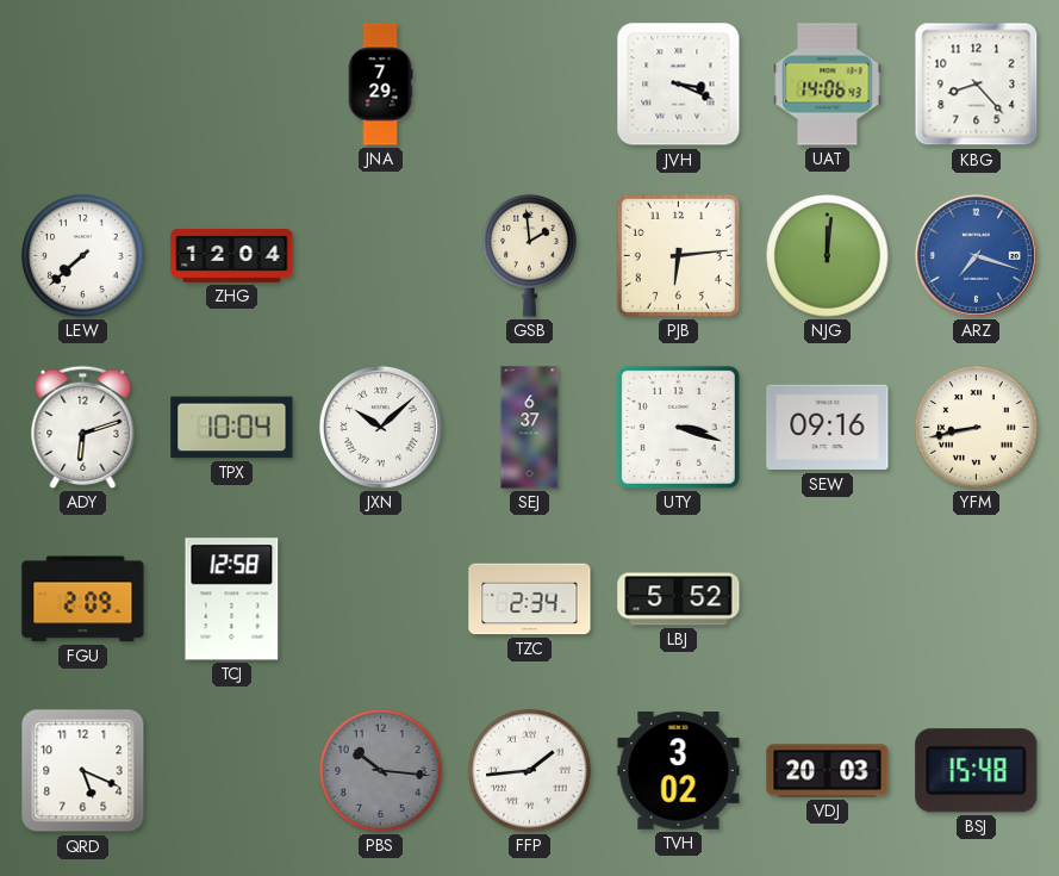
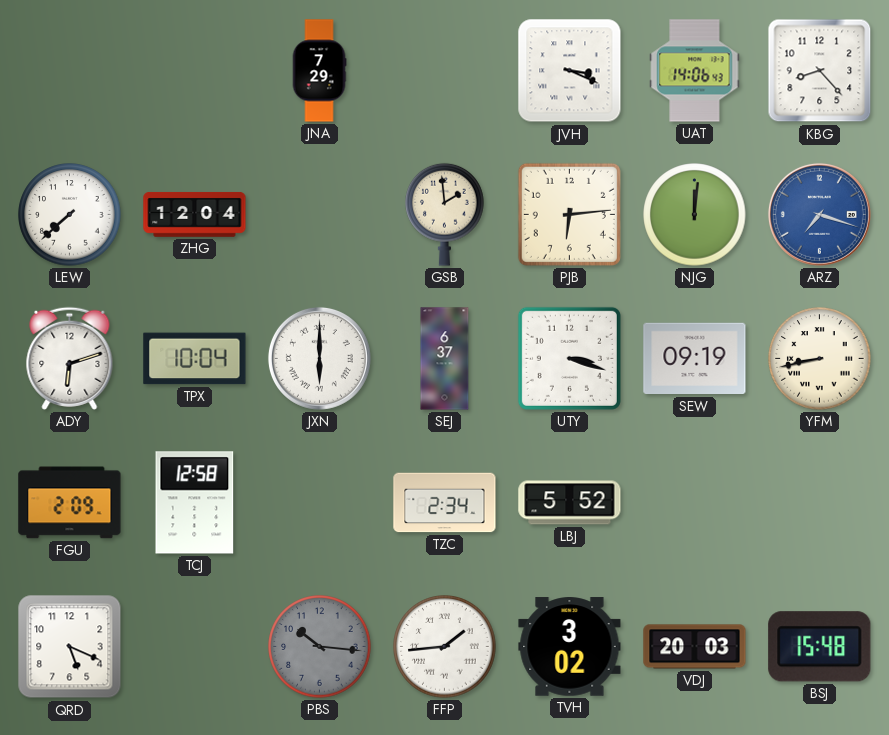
JXN: 10:08 -> 6:00
SEW: 09:16 -> 09:19
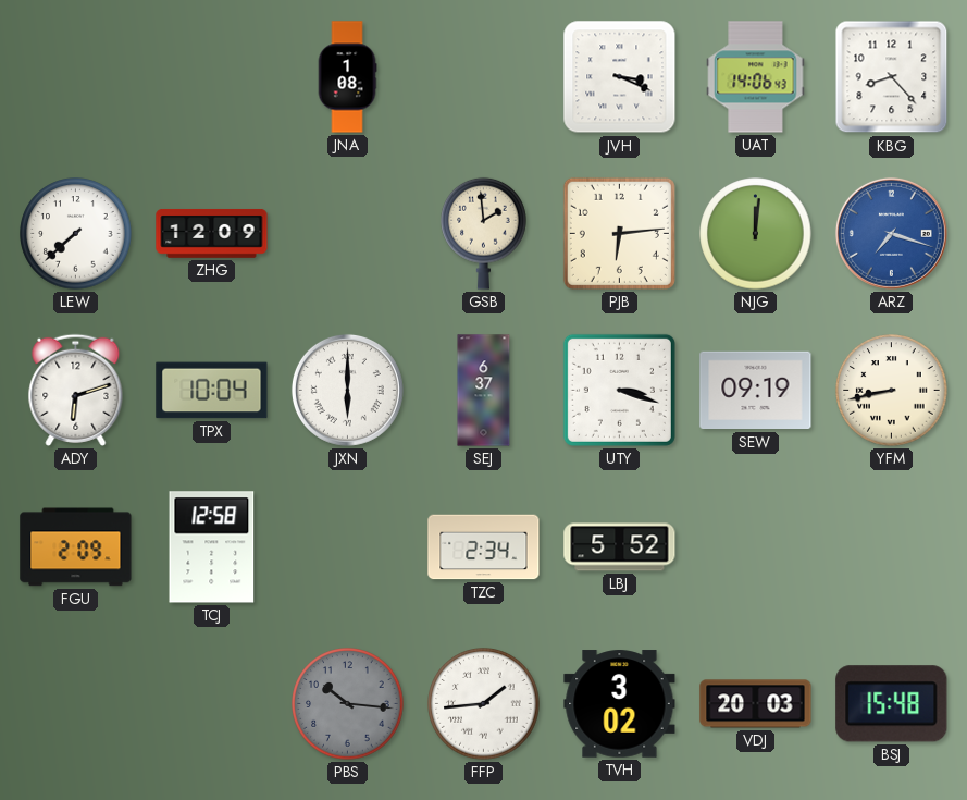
JNA: 7:29 -> 1:08
ZHG: 12:04 -> 12:09
QRD: 5:19 -> none
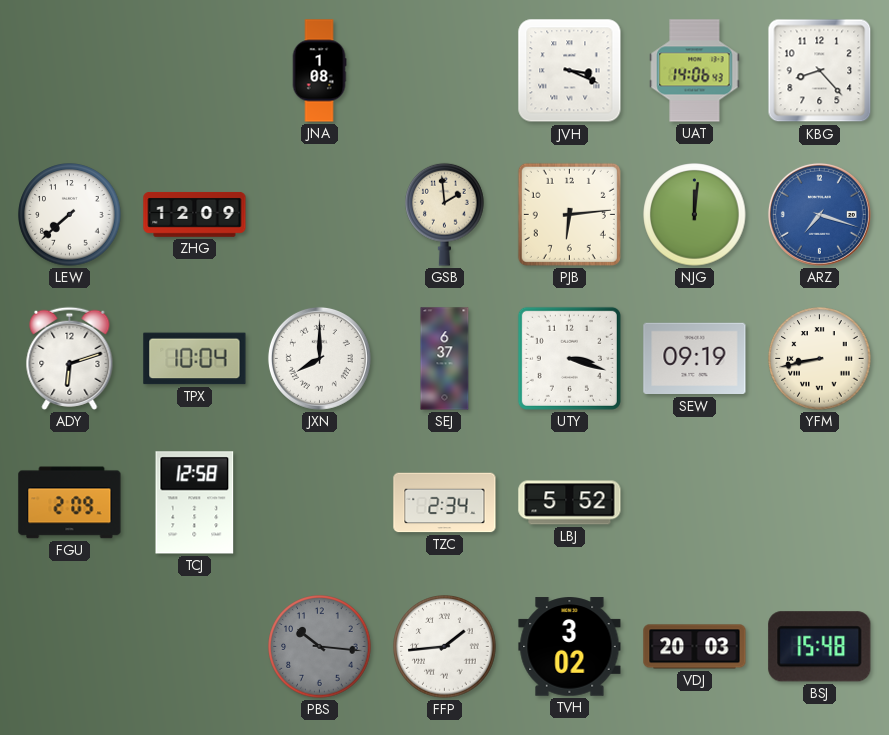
JXN: 6:00 -> 8:00
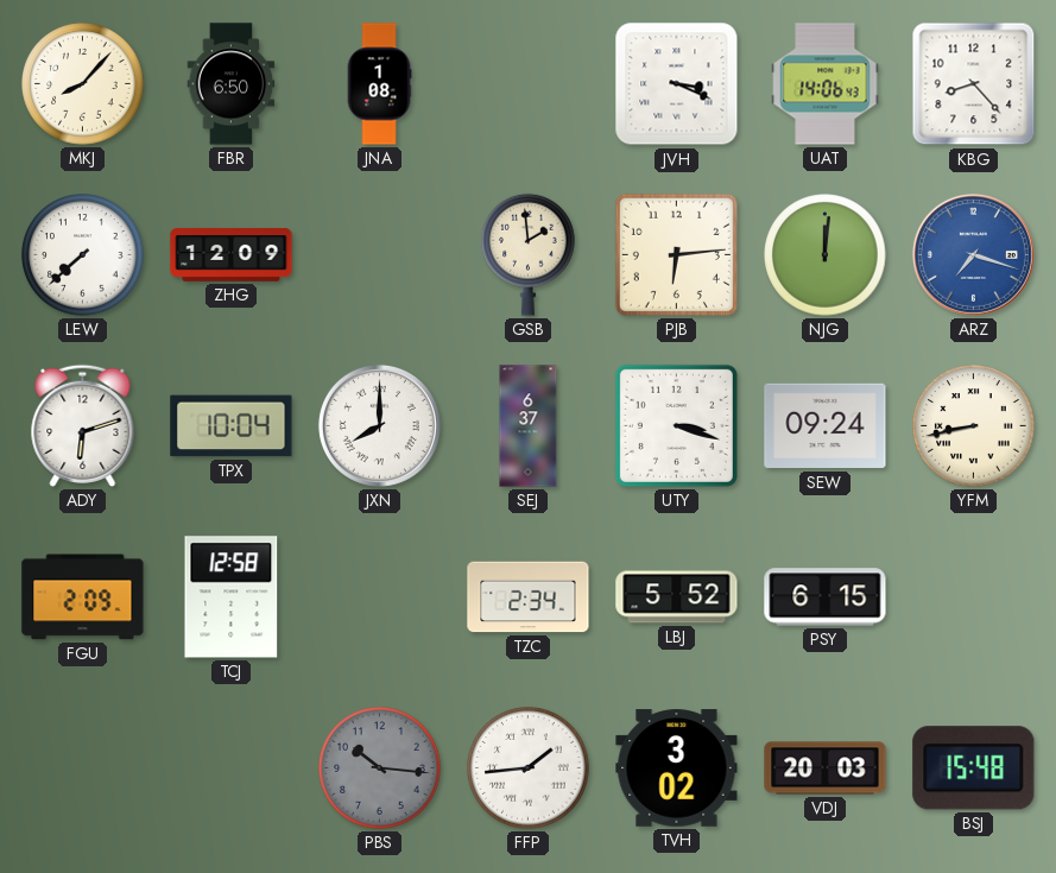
MKJ: none -> 8:07
FBR: none -> 6:50
SEW: 09:19 -> 09:24
PSY: none -> 6:15
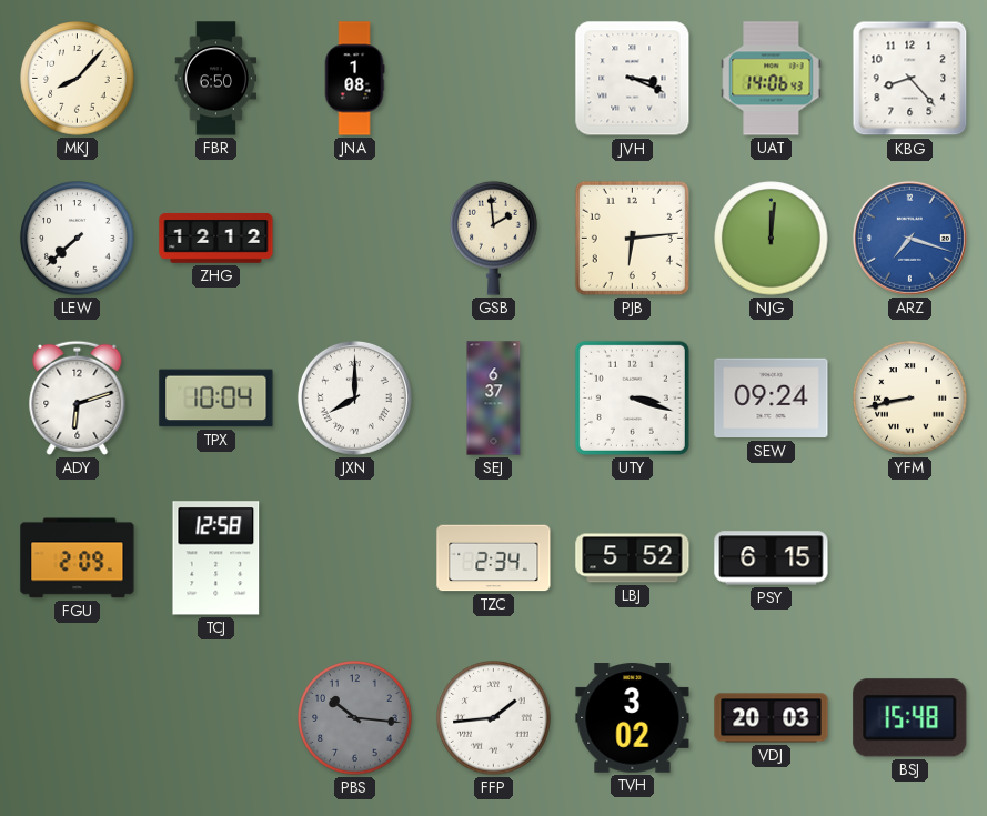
ZHG: 12:09 -> 12:12
